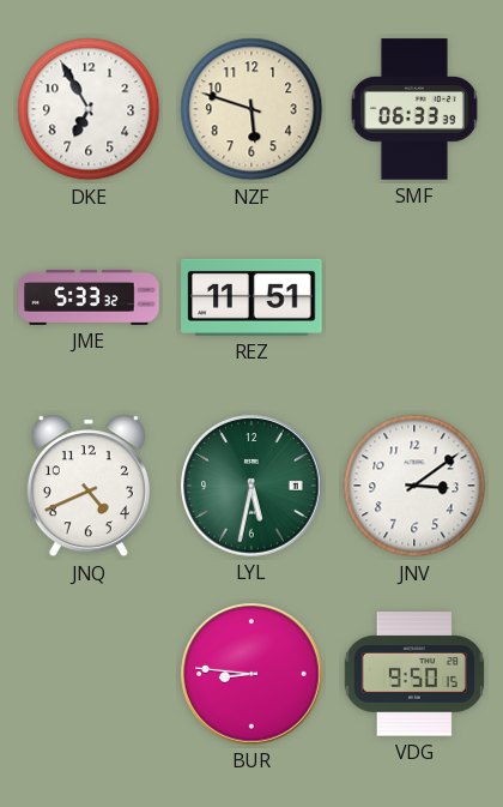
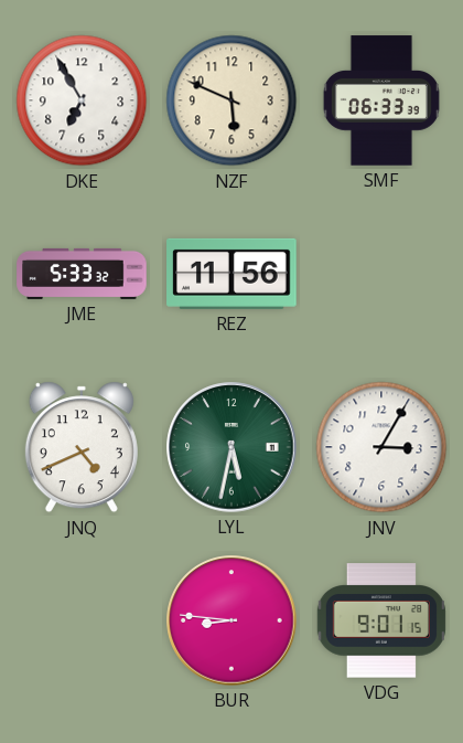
NZF: 5:48 -> 5:49
REZ: 11:51 -> 11:56
JNV: 3:09 -> 3:05
VDG: 9:50 -> 9:01
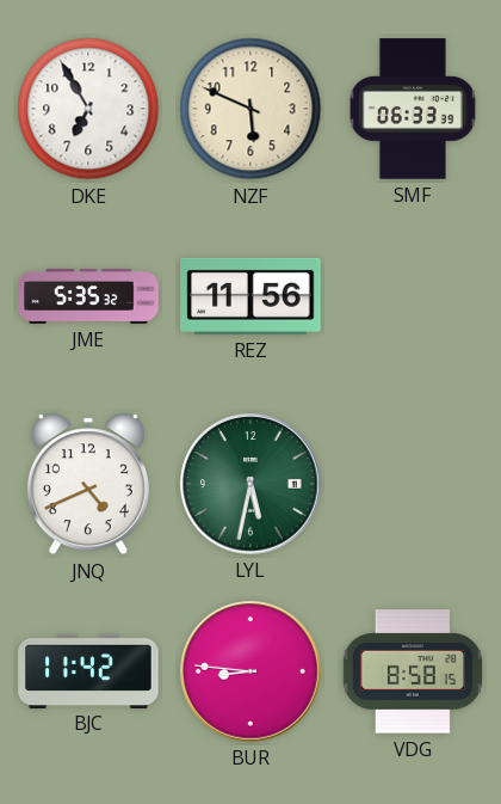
JME: 5:33 -> 5:35
JNV: 3:05 -> none
BJC: none -> 11:42
VDG: 9:01 -> 8:58
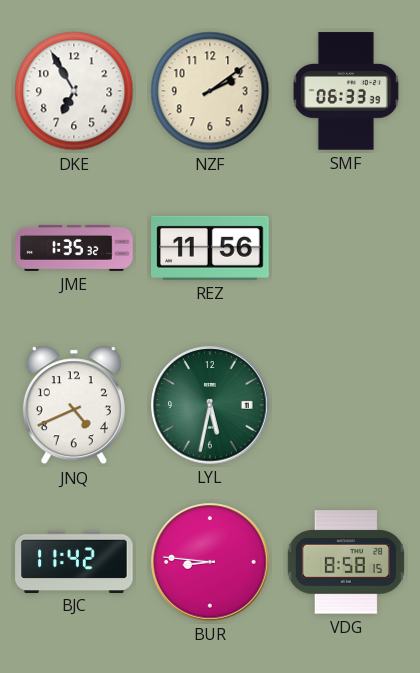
NZF: 5:49 -> 2:09
JME: 5:35 -> 1:35
